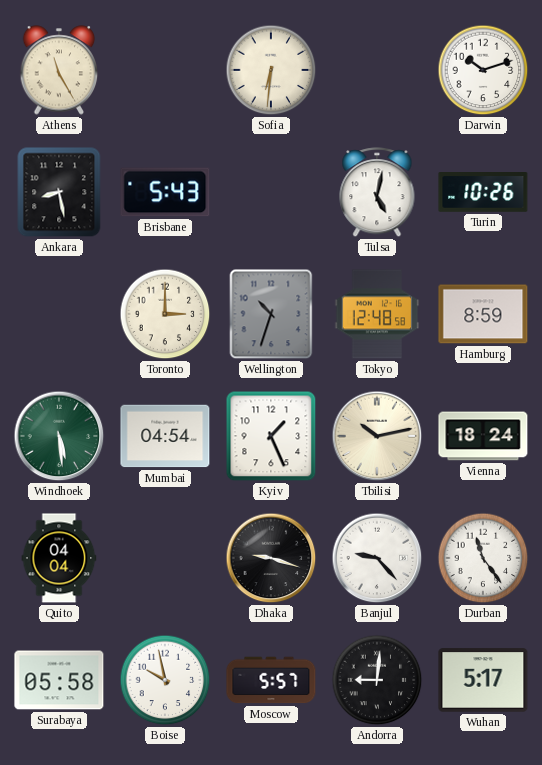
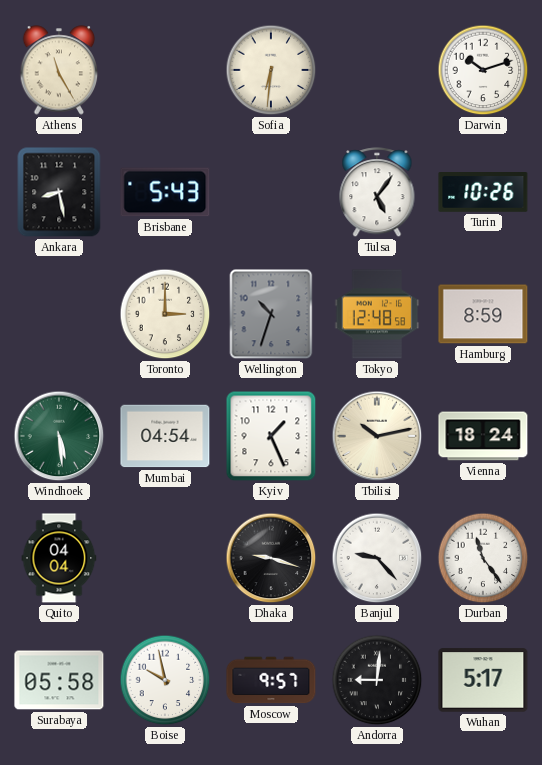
Tulsa: 5:02 -> 5:06
Moscow: 5:57 -> 9:57
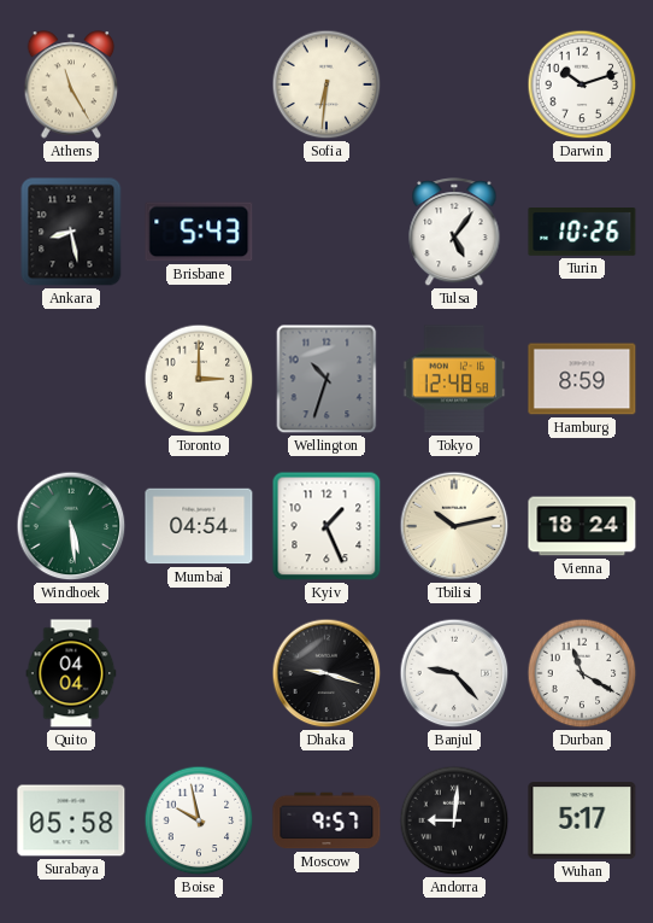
Durban: 11:24 -> 11:20
